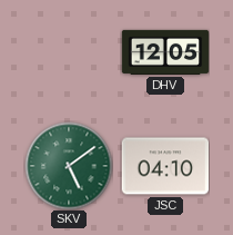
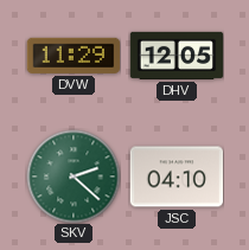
DVW: none -> 11:29
SKV: 5:09 -> 2:22
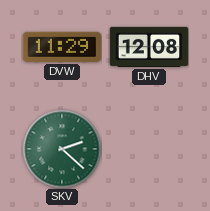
DHV: 12:05 -> 12:08
JSC: 04:10 -> none
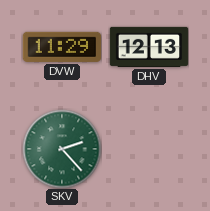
DHV: 12:08 -> 12:13
SKV: 2:22 -> 2:23
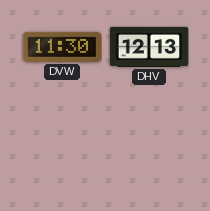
DVW: 11:29 -> 11:30
SKV: 2:23 -> none
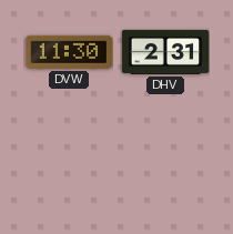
DHV: 12:13 -> 2:31
